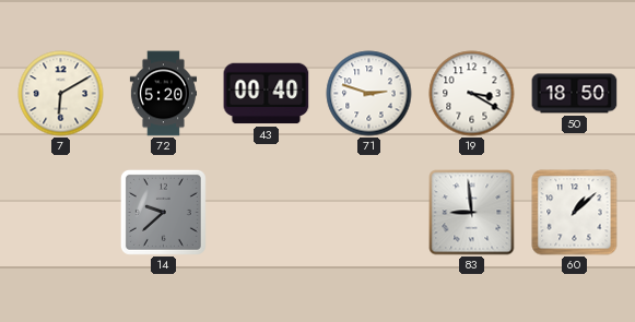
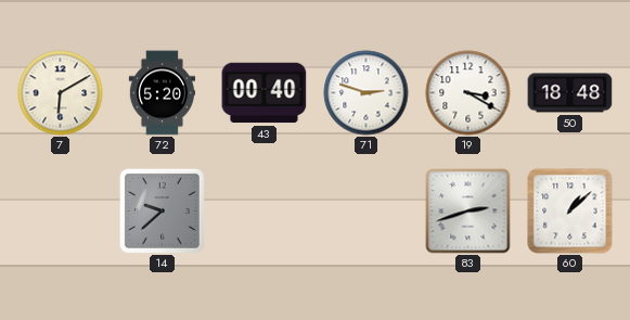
50: 18:50 -> 18:48
83: 8:59 -> 2:42
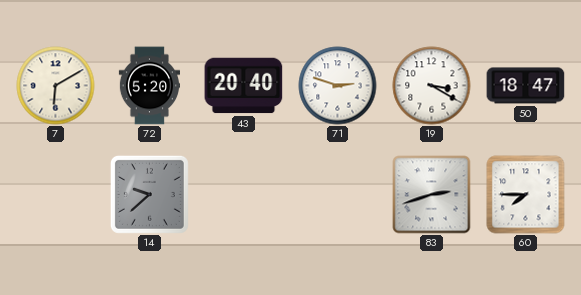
43: 00:40 -> 20:40
50: 18:48 -> 18:47
60: 1:08 -> 7:45
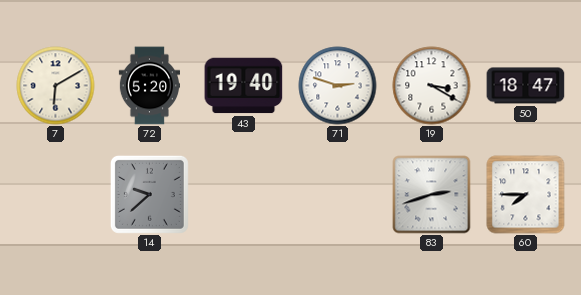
43: 20:40 -> 19:40
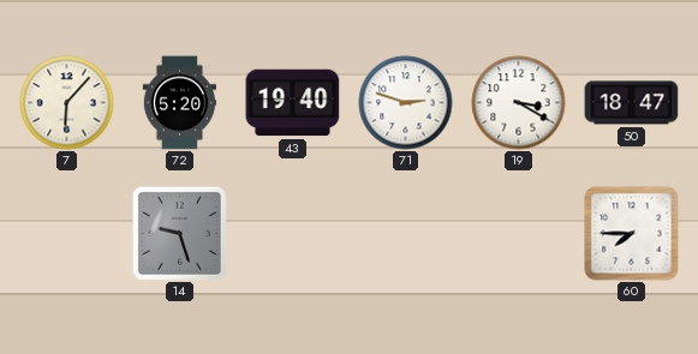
7: 6:10 -> 6:07
14: 9:38 -> 9:27
83: 2:42 -> none
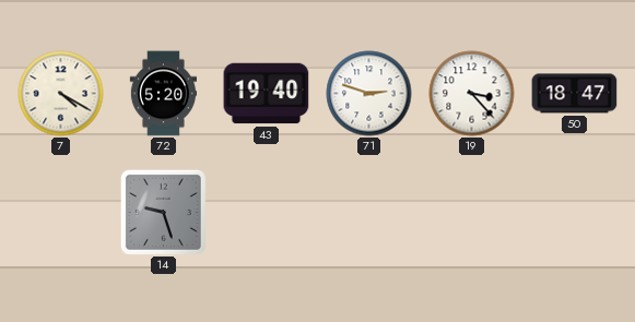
7: 6:07 -> 4:20
19: 3:20 -> 3:23
60: 7:45 -> none
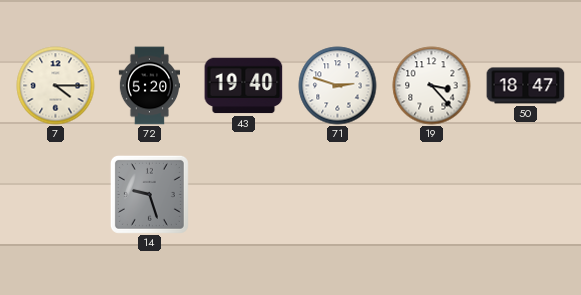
7: 4:20 -> 4:15
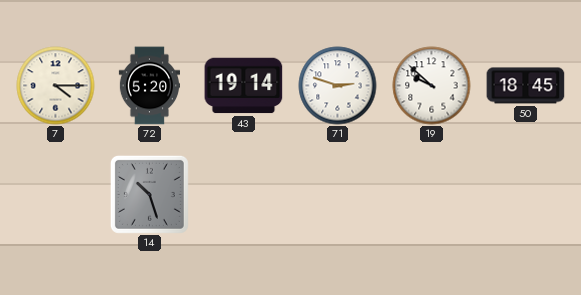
43: 19:40 -> 19:14
19: 3:23 -> 9:52
50: 18:47 -> 18:45
14: 9:27 -> 10:27
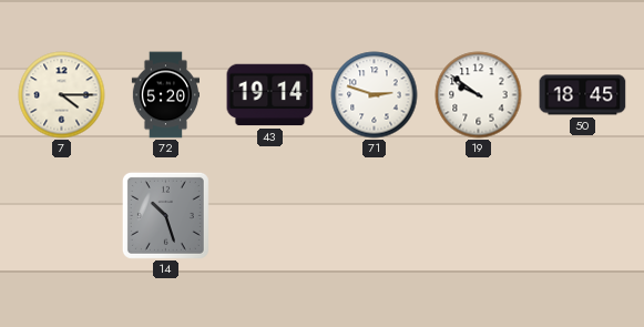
19: 9:52 -> 9:51
